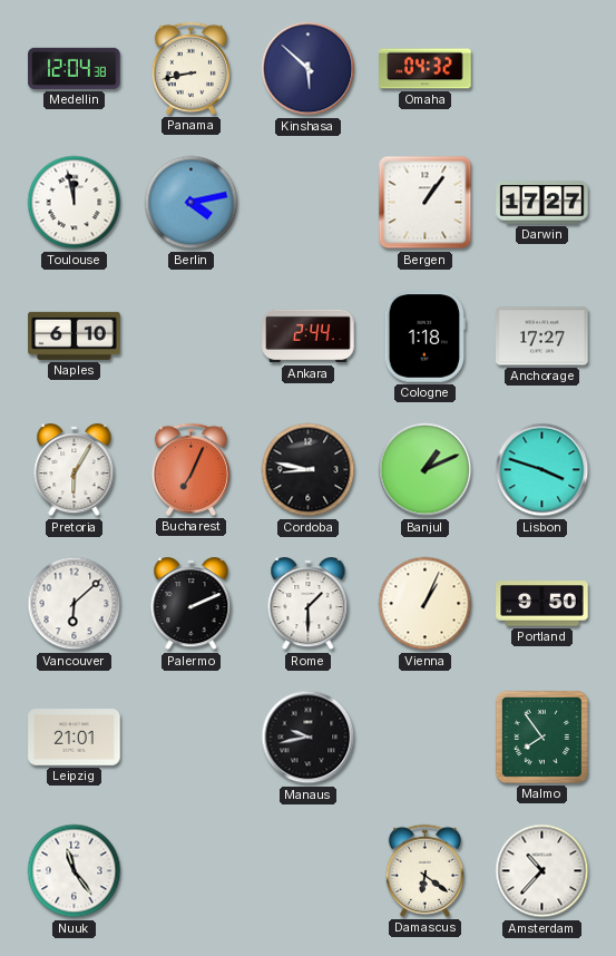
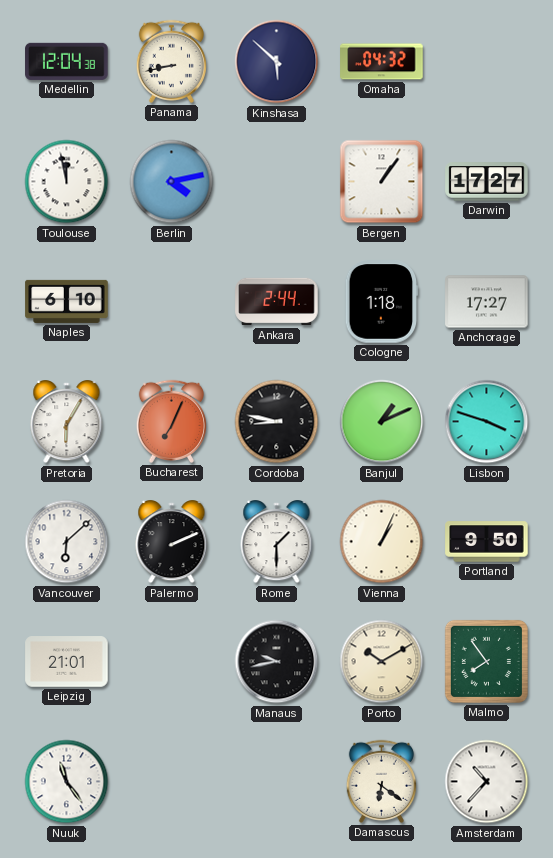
Porto: none -> 10:10
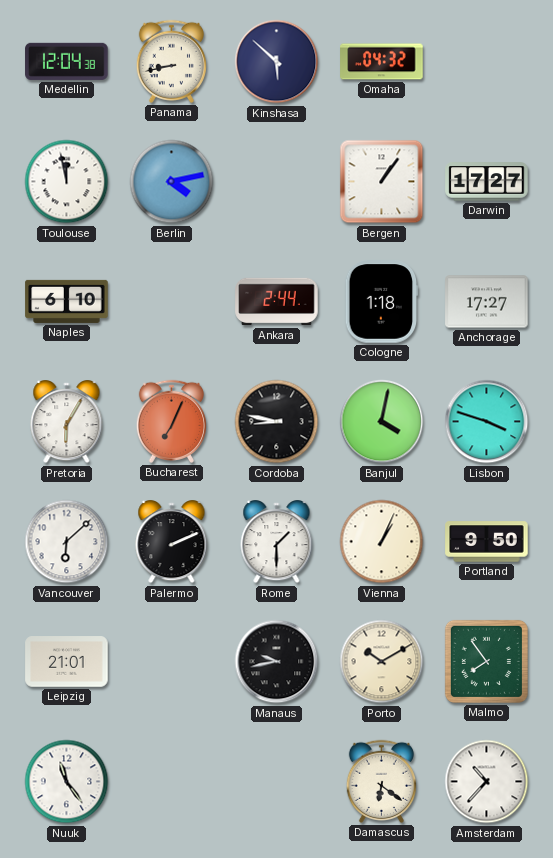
Banjul: 1:11 -> 4:02
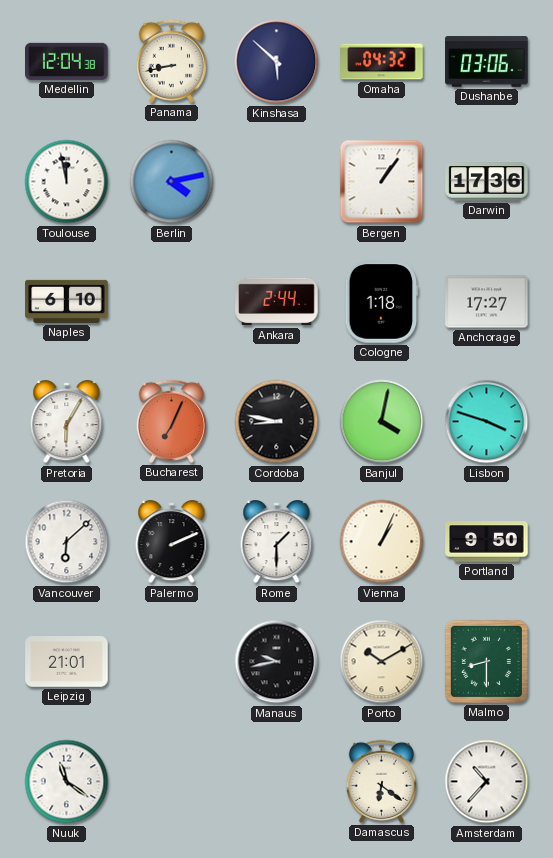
Dushanbe: none -> 03:06
Darwin: 17:27 -> 17:36
Malmo: 7:54 -> 8:30
Nuuk: 11:24 -> 11:21
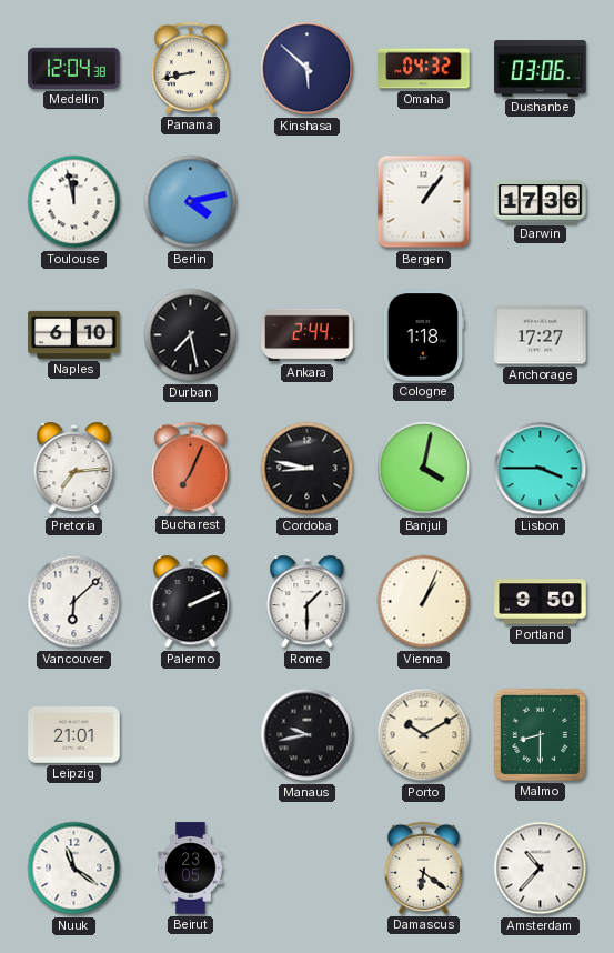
Durban: none -> 7:28
Pretoria: 6:05 -> 7:14
Lisbon: 3:48 -> 3:45
Beirut: none -> 23:05
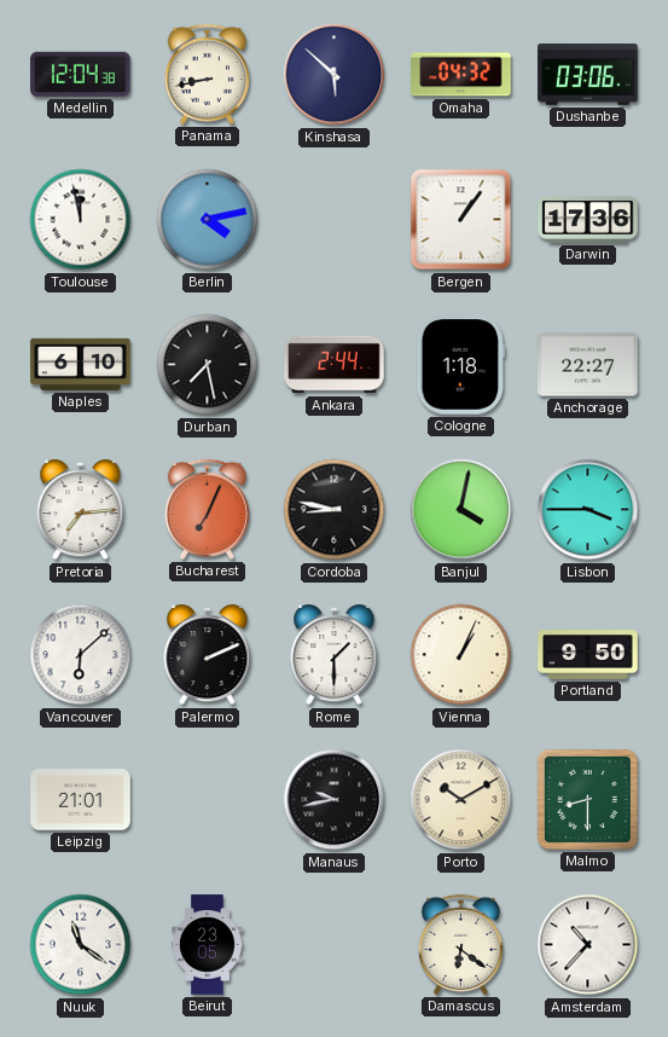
Anchorage: 17:27 -> 22:27
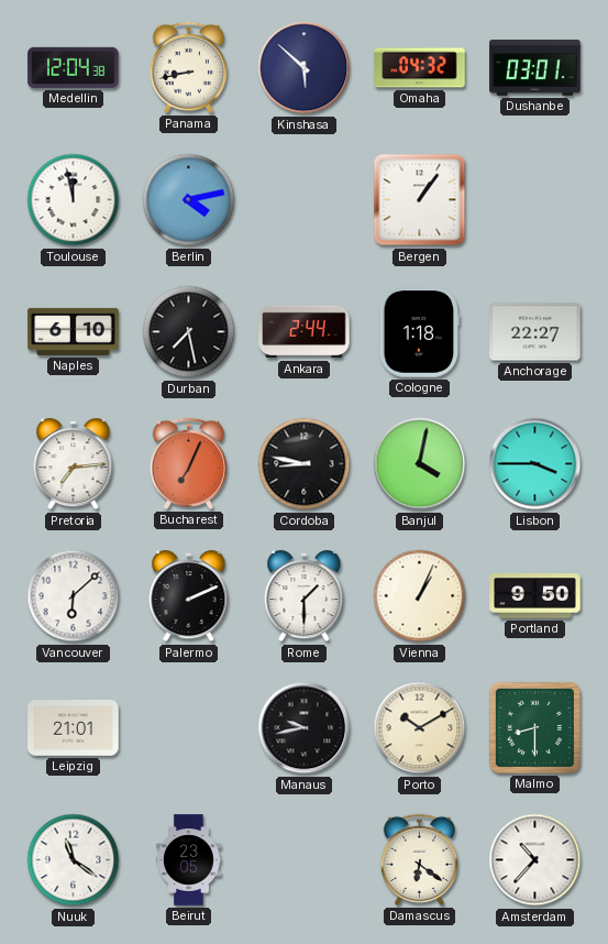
Dushanbe: 03:06 -> 03:01
Darwin: 17:36 -> none
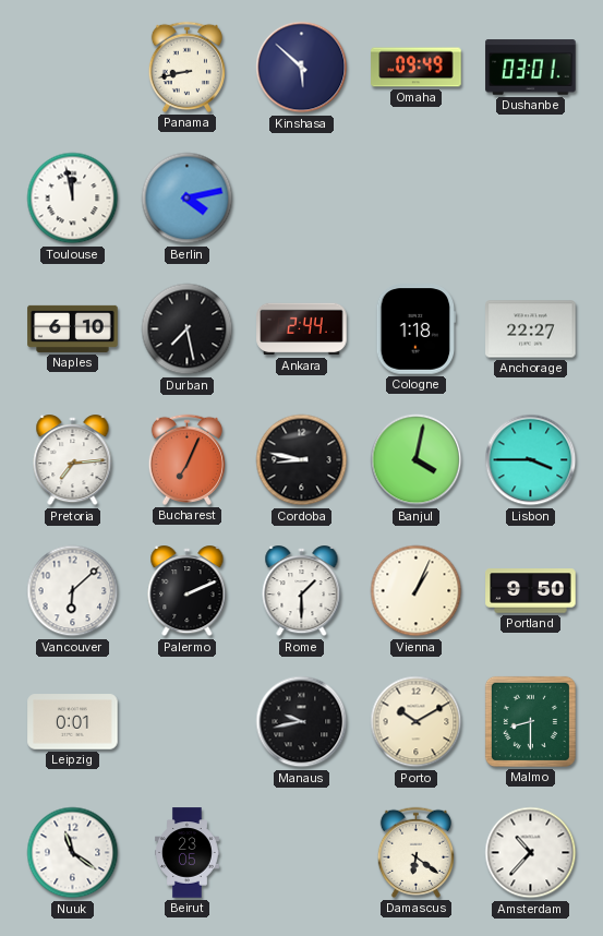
Medellin: 12:04 -> none
Omaha: 04:32 -> 09:49
Bergen: 1:06 -> none
Leipzig: 21:01 -> 0:01
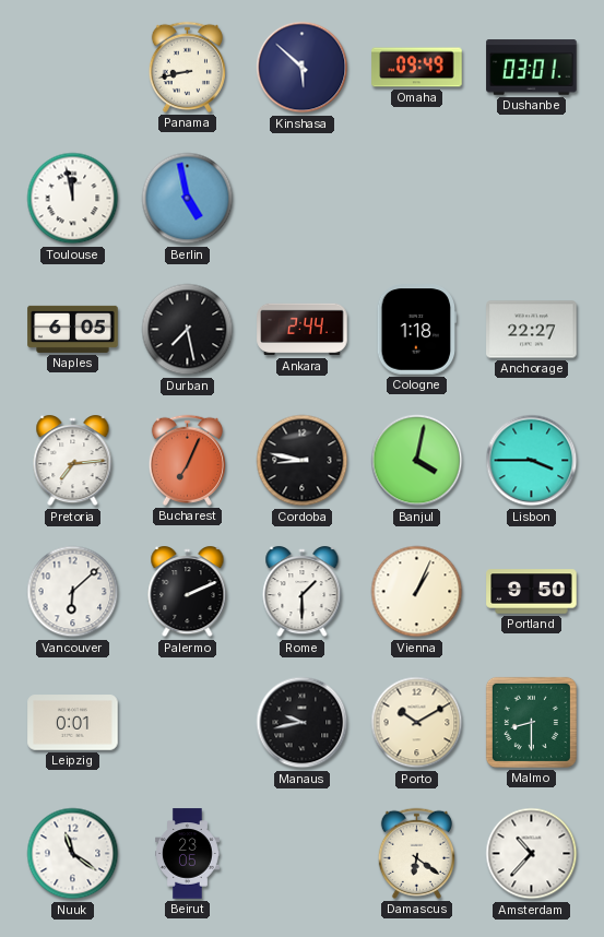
Berlin: 4:13 -> 4:58
Naples: 6:10 -> 6:05
